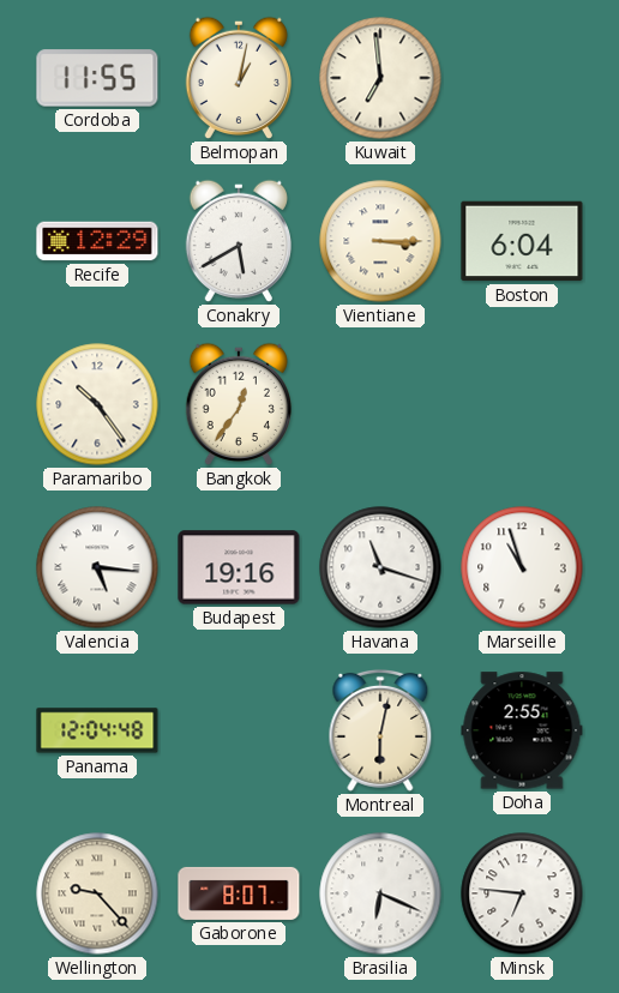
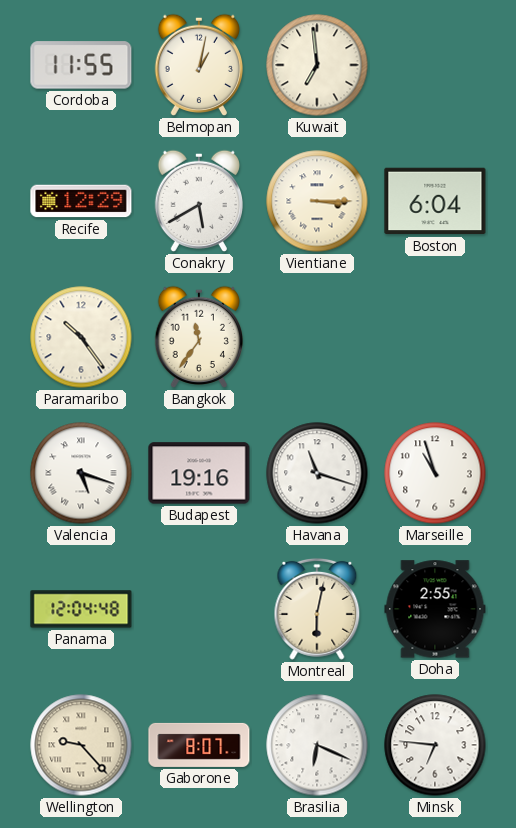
Bangkok: 12:36 -> 11:36
Valencia: 5:16 -> 5:18
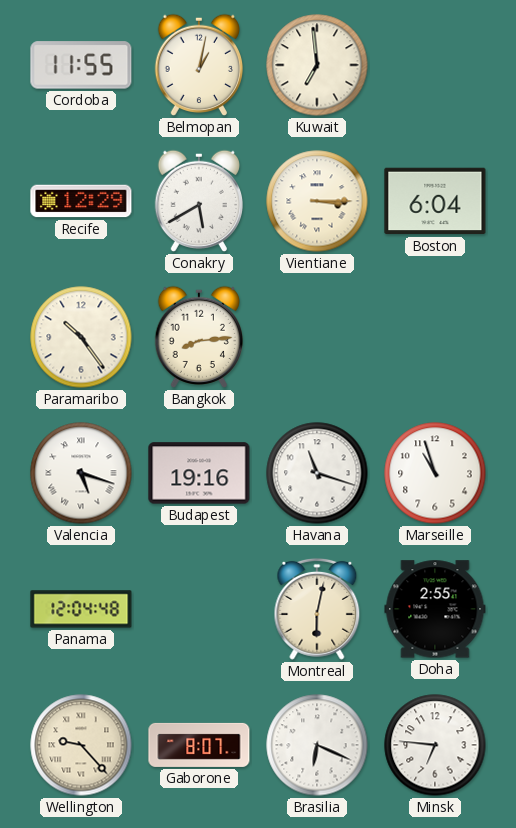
Bangkok: 11:36 -> 8:14
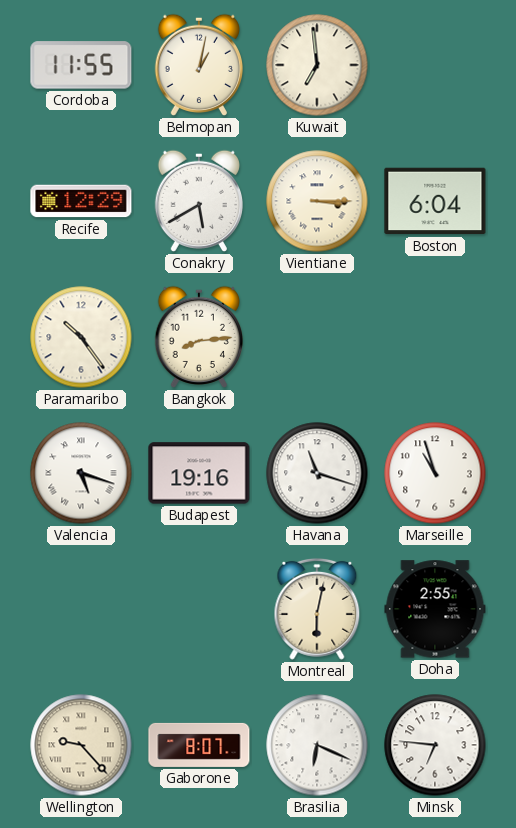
Panama: 12:04 -> none
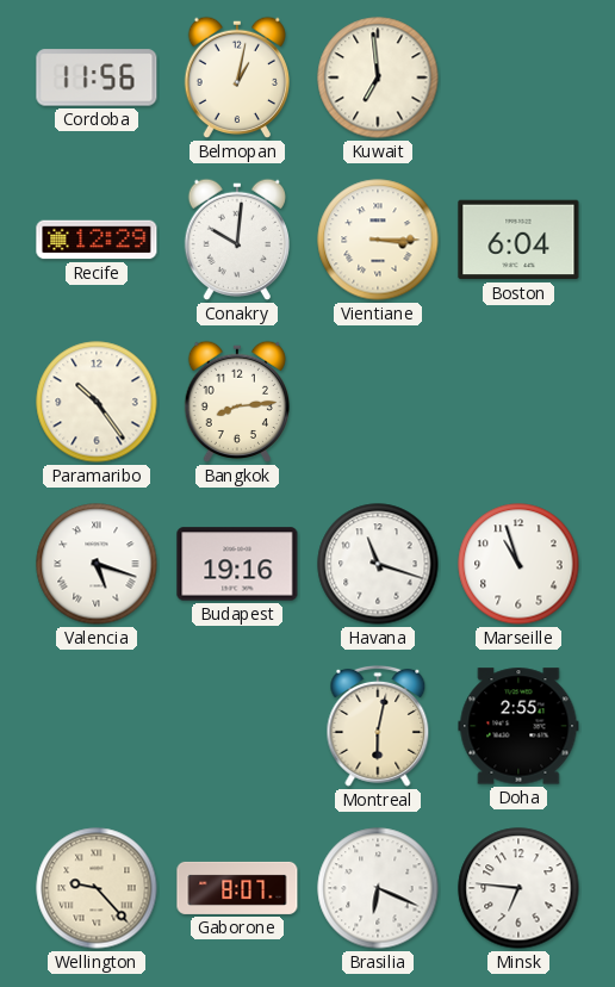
Cordoba: 11:55 -> 11:56
Conakry: 5:40 -> 10:01
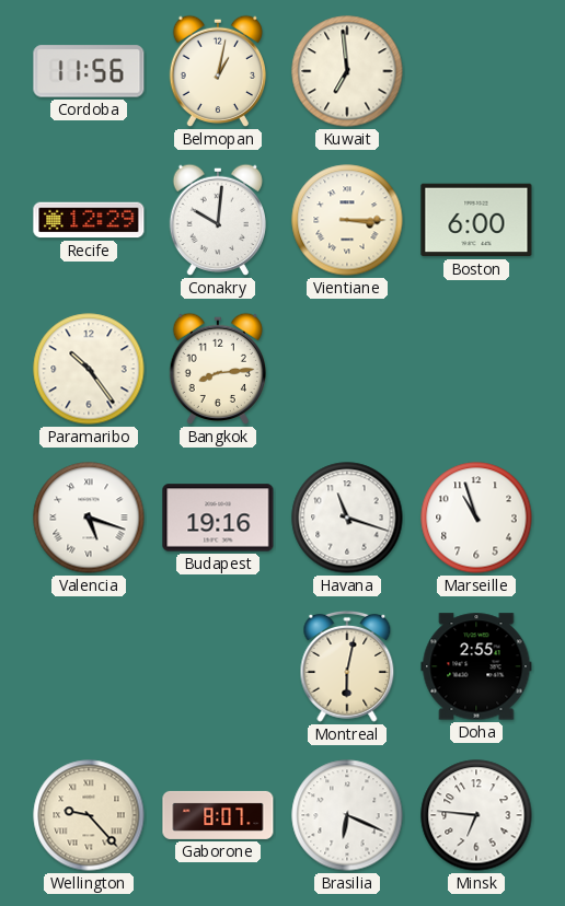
Boston: 6:04 -> 6:00
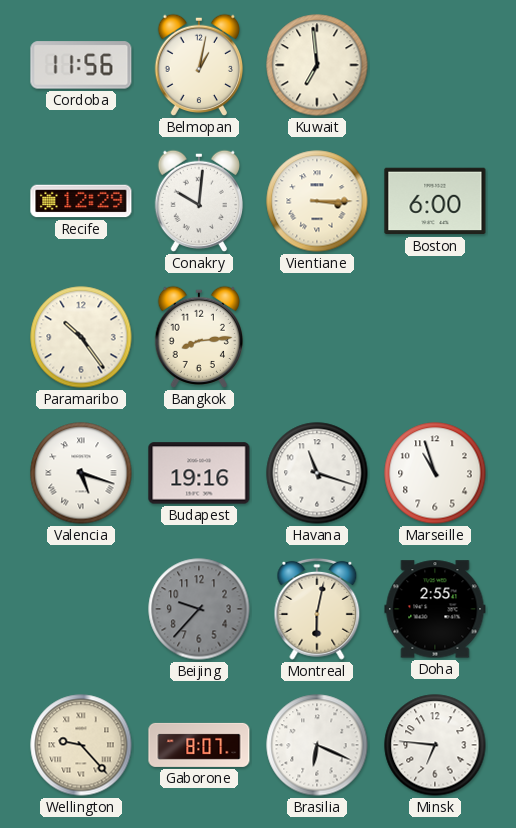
Beijing: none -> 9:37
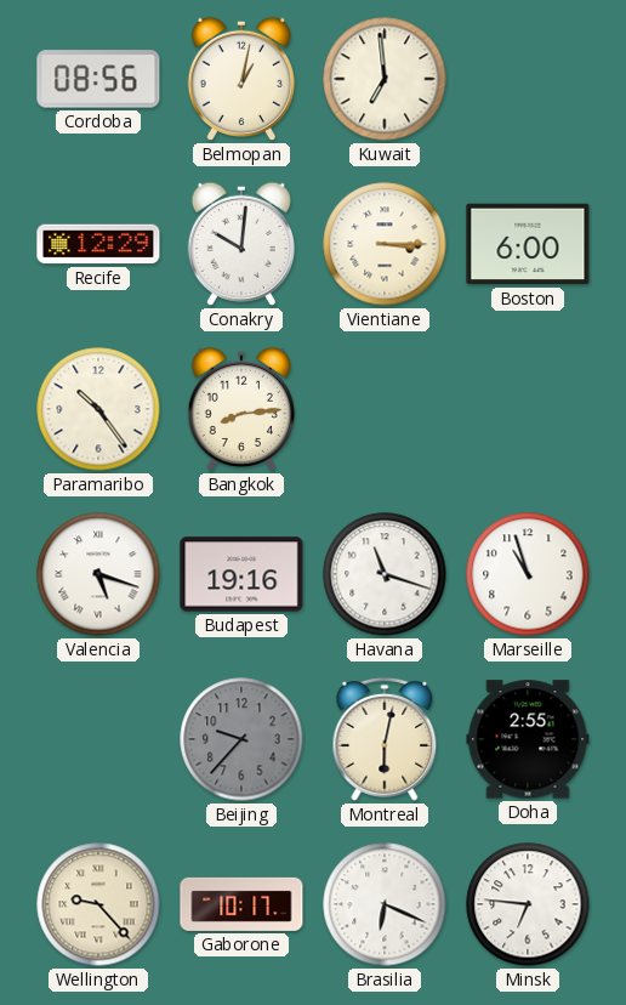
Cordoba: 11:56 -> 08:56
Gaborone: 8:07 -> 10:17
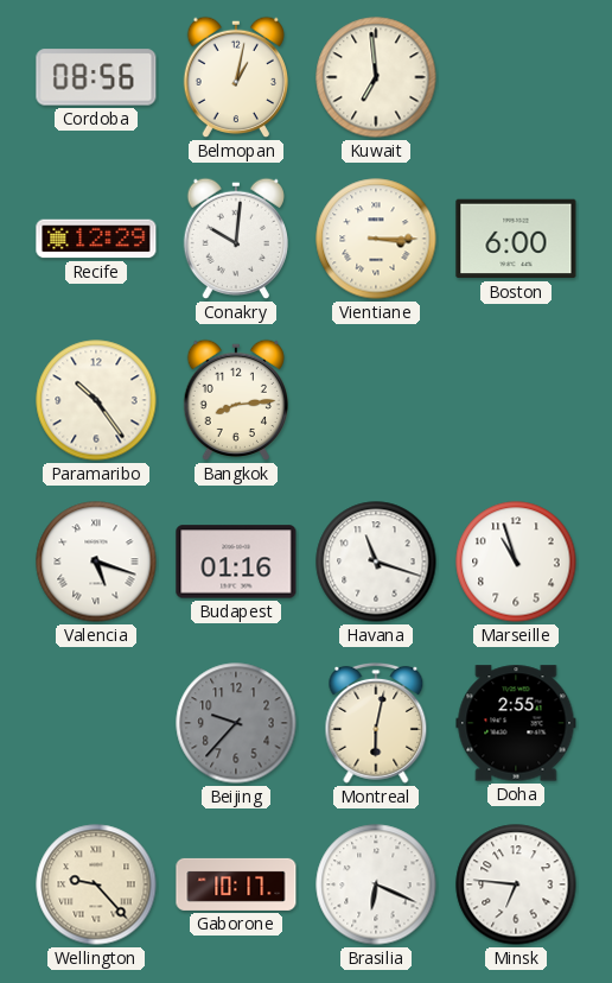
Budapest: 19:16 -> 01:16
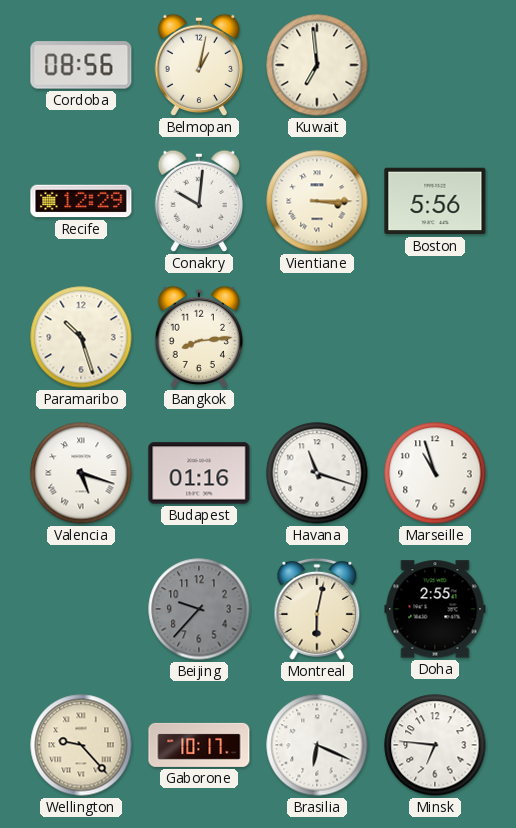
Boston: 6:00 -> 5:56
Paramaribo: 10:24 -> 10:27
